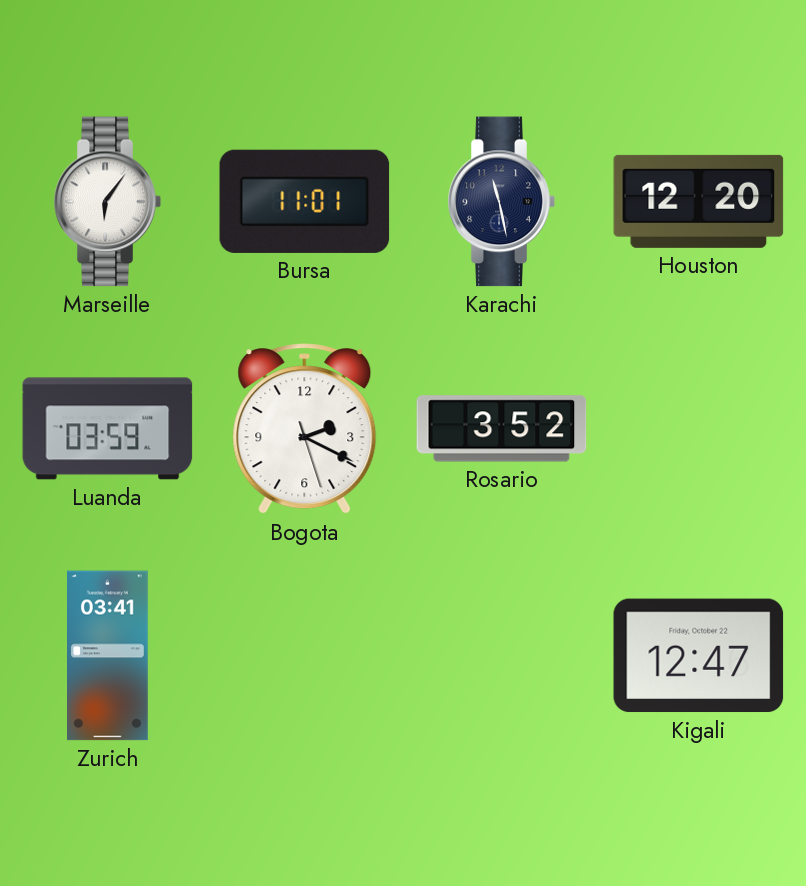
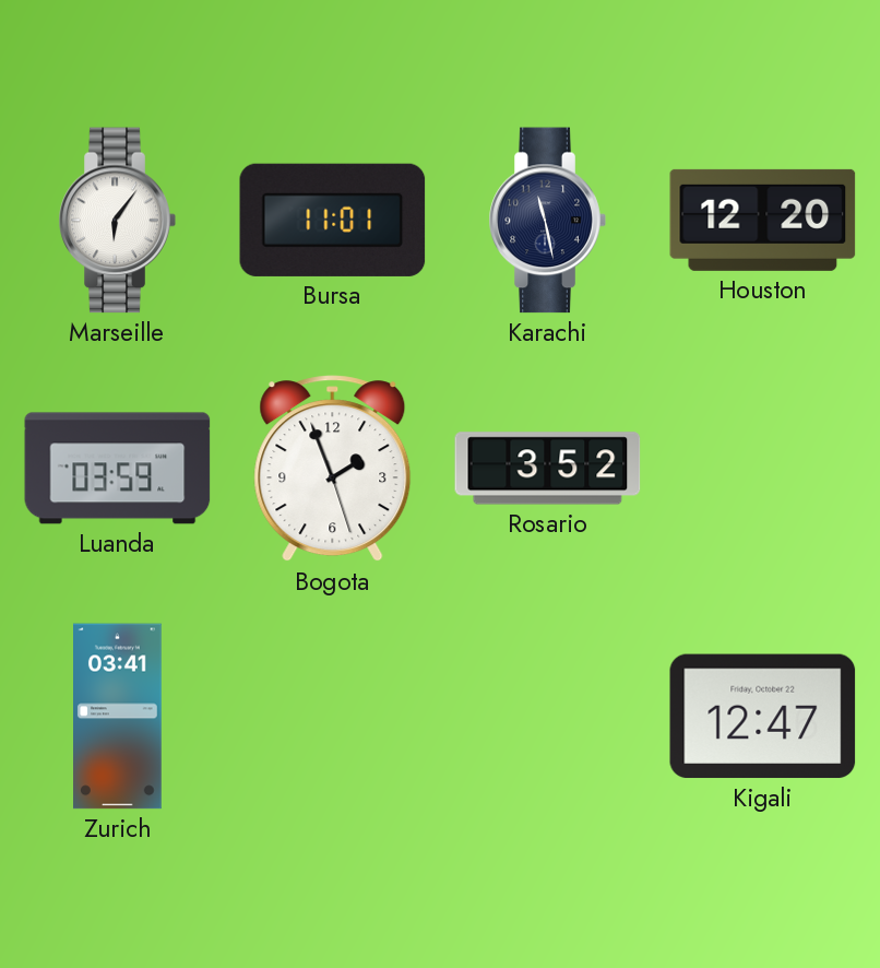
Bogota: 2:19 -> 1:56
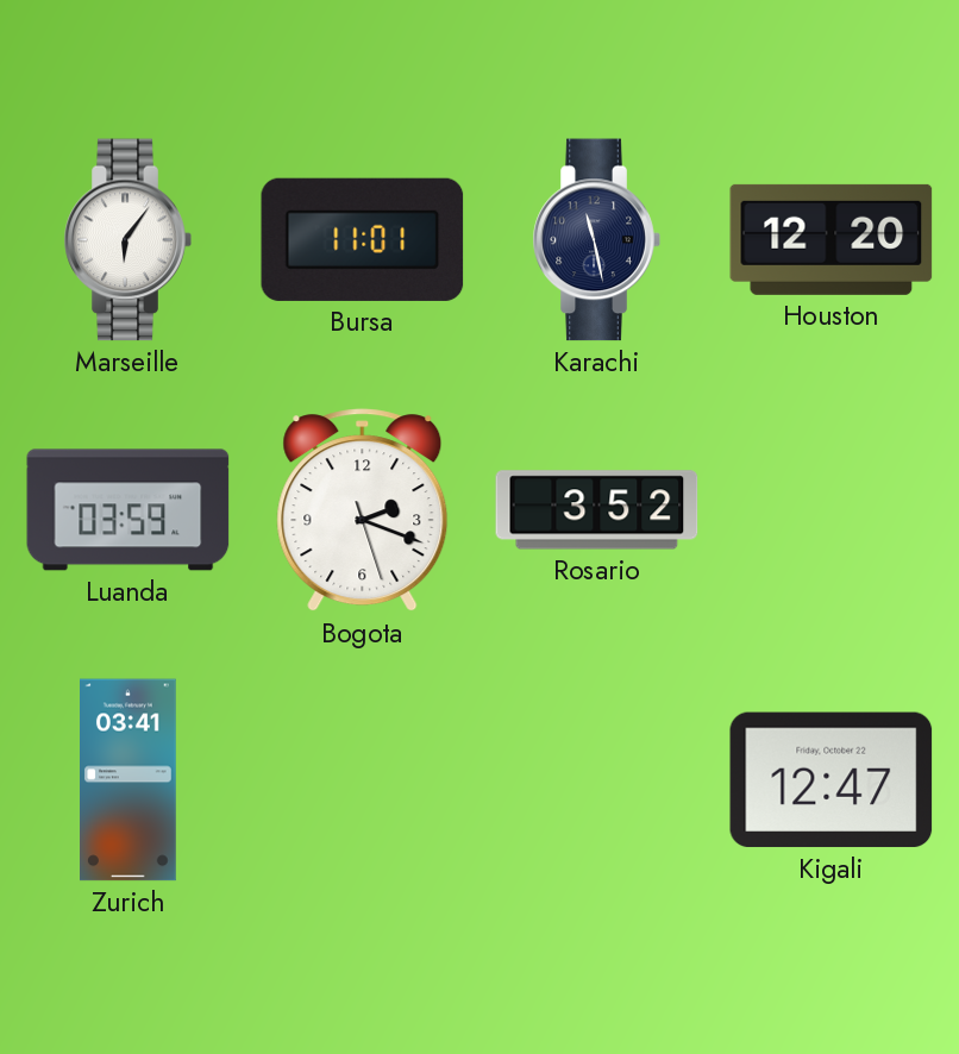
Bogota: 1:56 -> 2:18
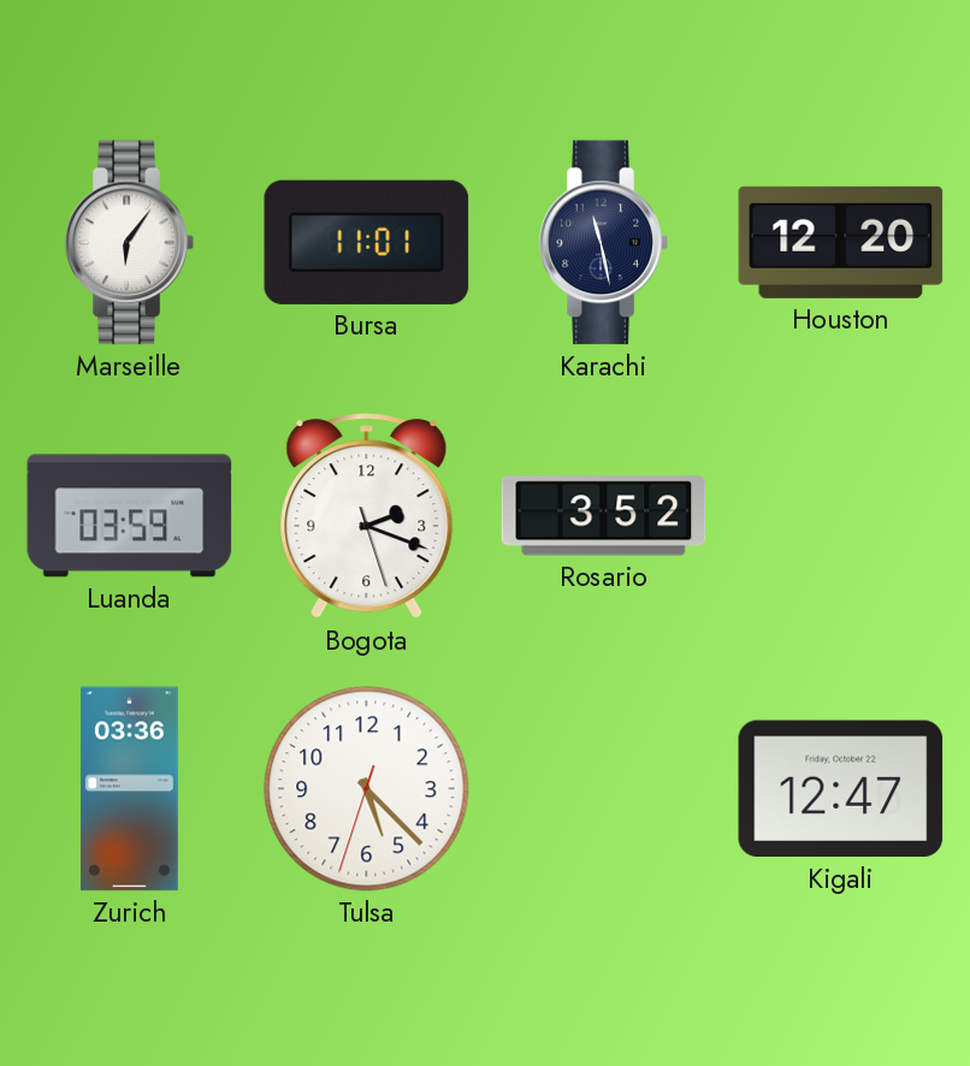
Zurich: 03:41 -> 03:36
Tulsa: none -> 5:22
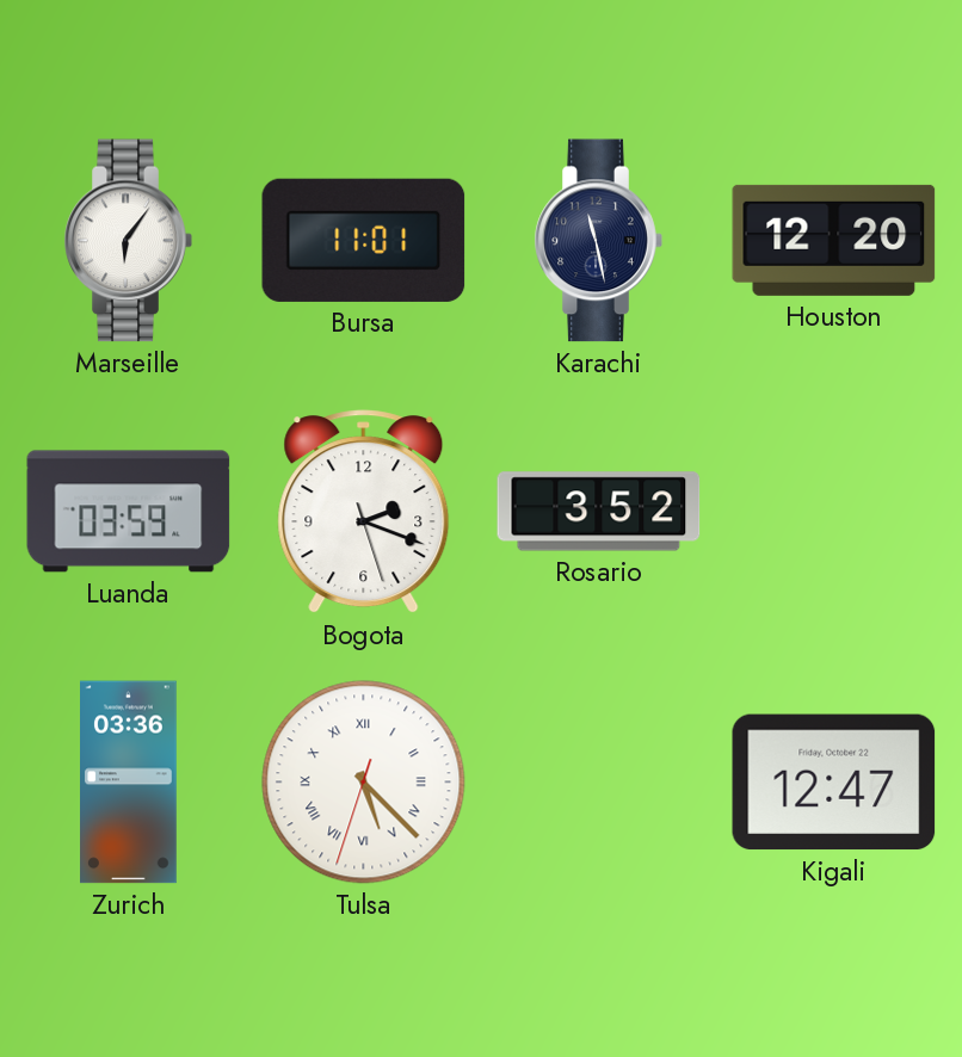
Tulsa numerals: Arabic -> Roman
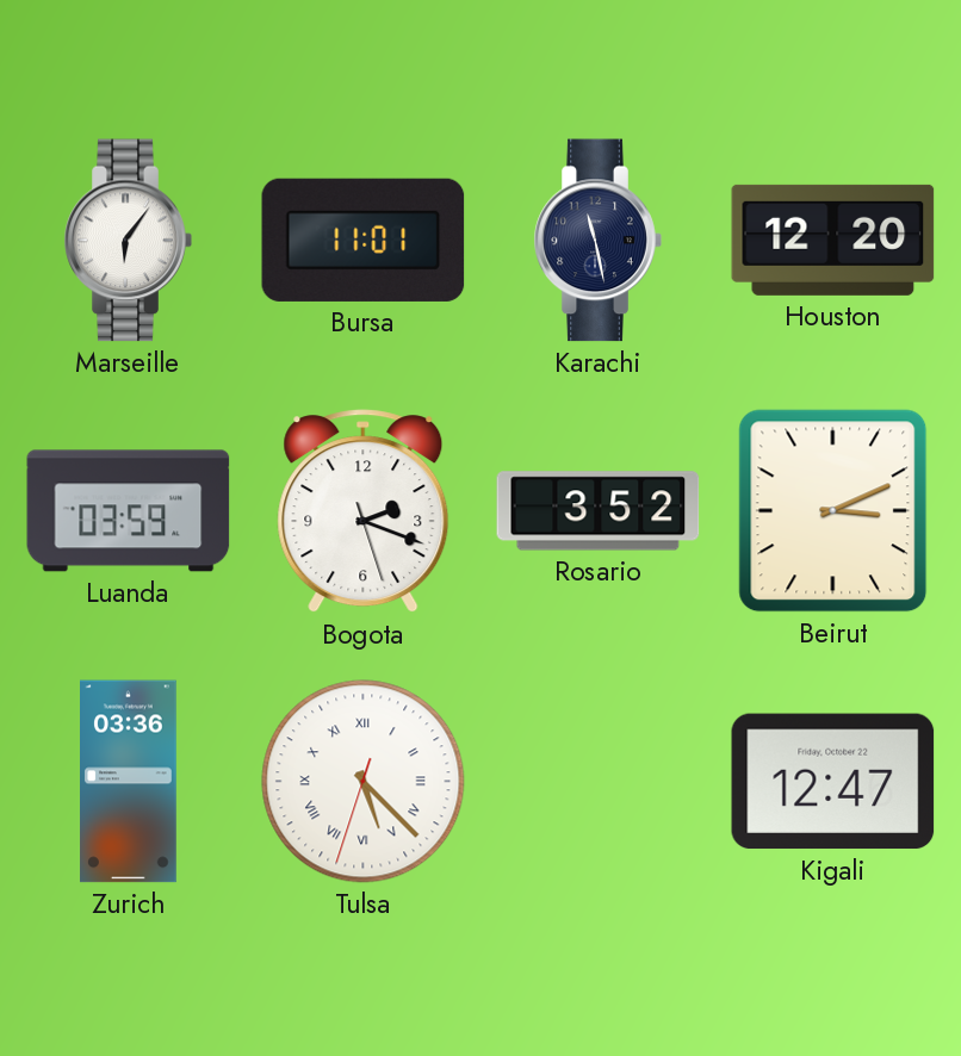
Beirut: none -> 3:11
